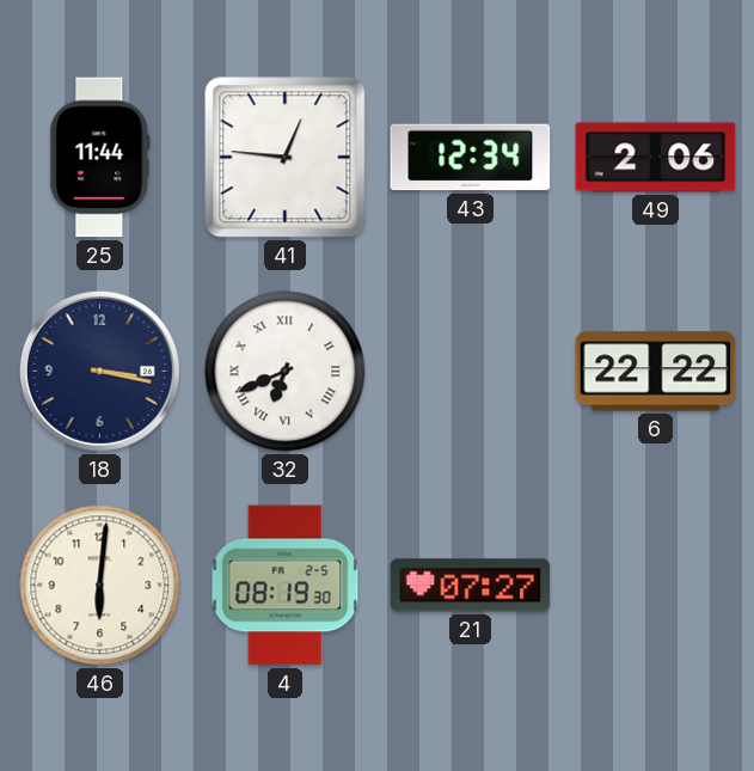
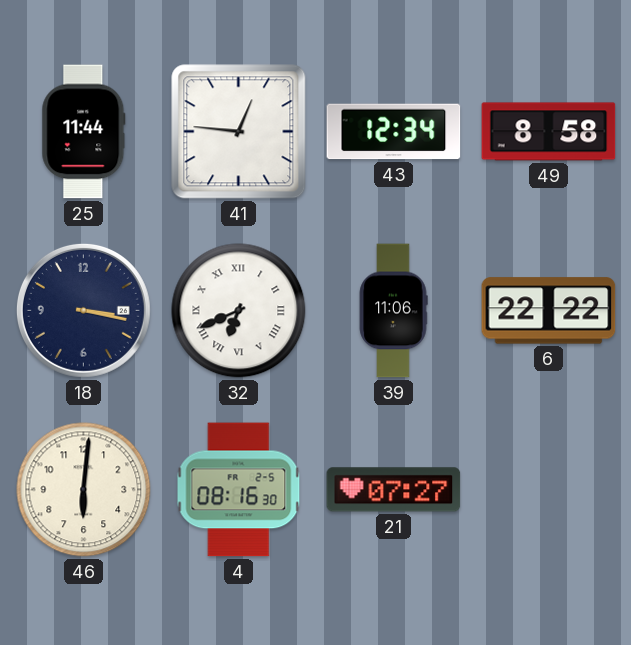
49: 2:06 -> 8:58
39: none -> 11:06
4: 08:19 -> 08:16
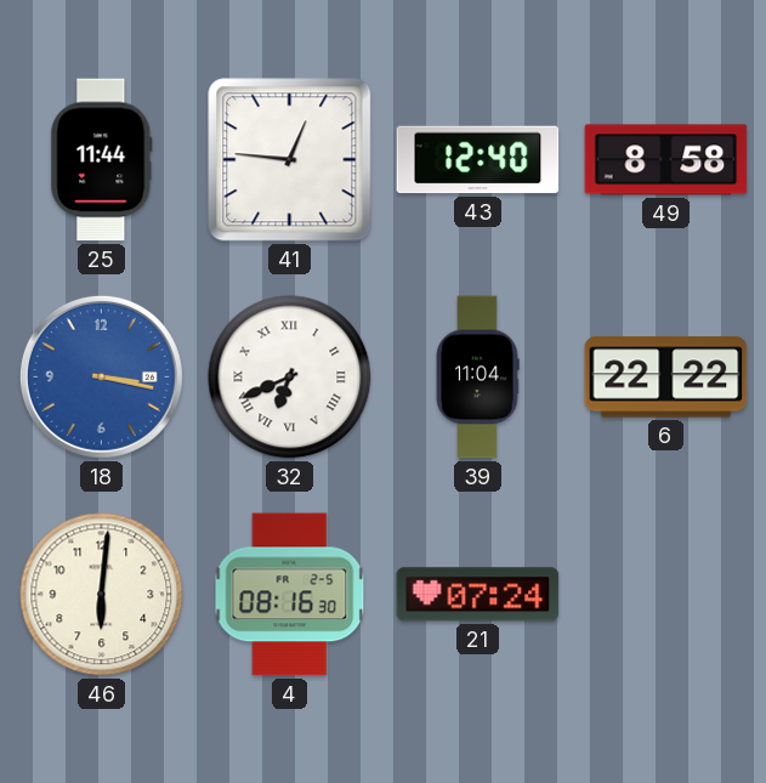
43: 12:34 -> 12:40
18 dial: navy -> blue
39: 11:06 -> 11:04
21: 07:27 -> 07:24
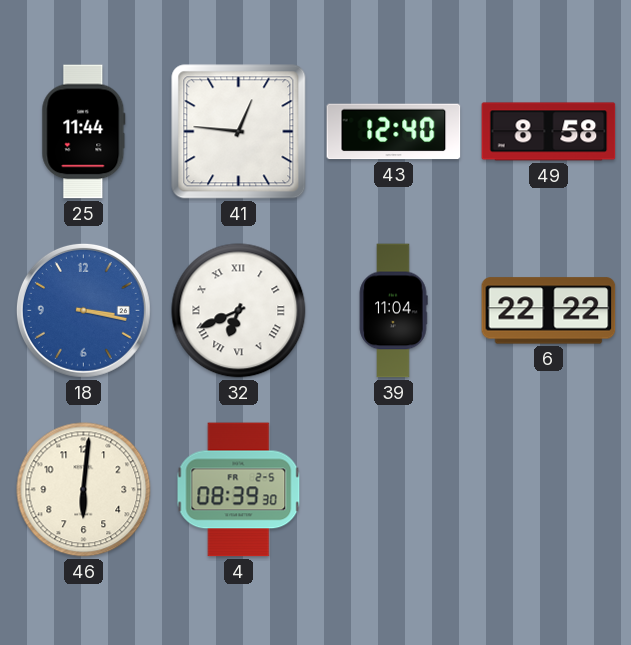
4: 08:16 -> 08:39
21: 07:24 -> none
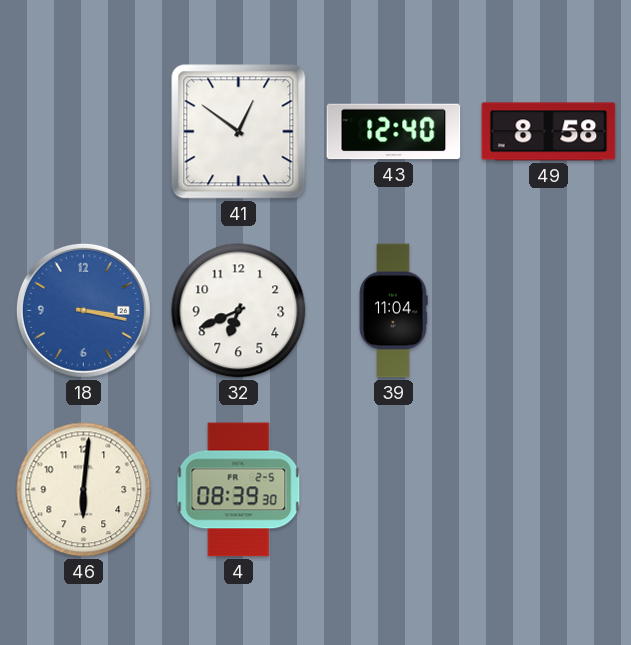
25: 11:44 -> none
41: 12:46 -> 12:51
32 numerals: Roman -> Arabic
6: 22:22 -> none
